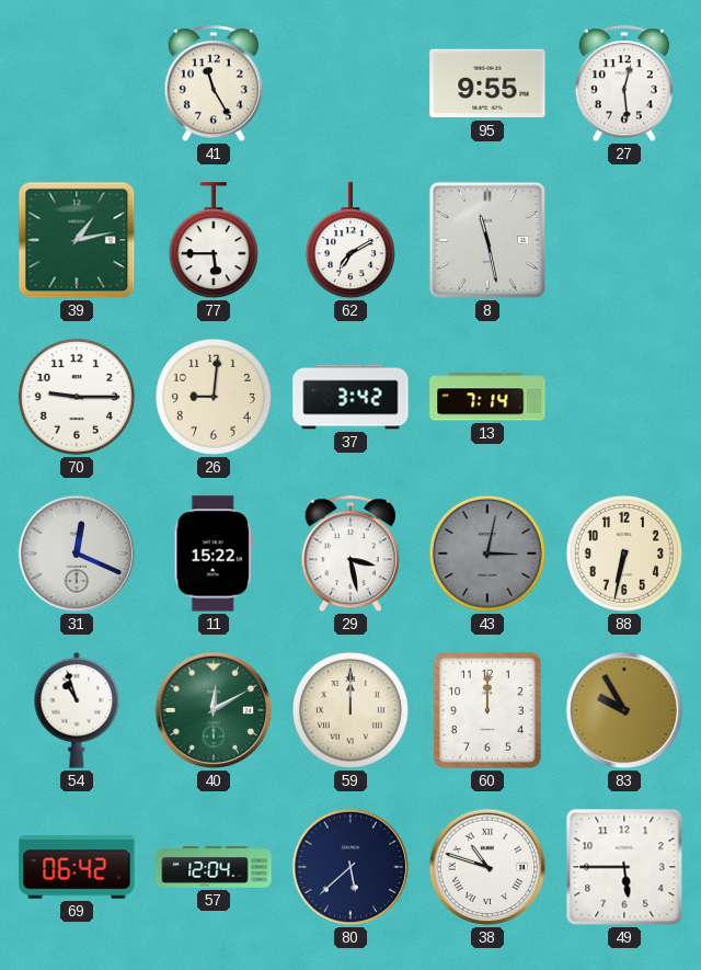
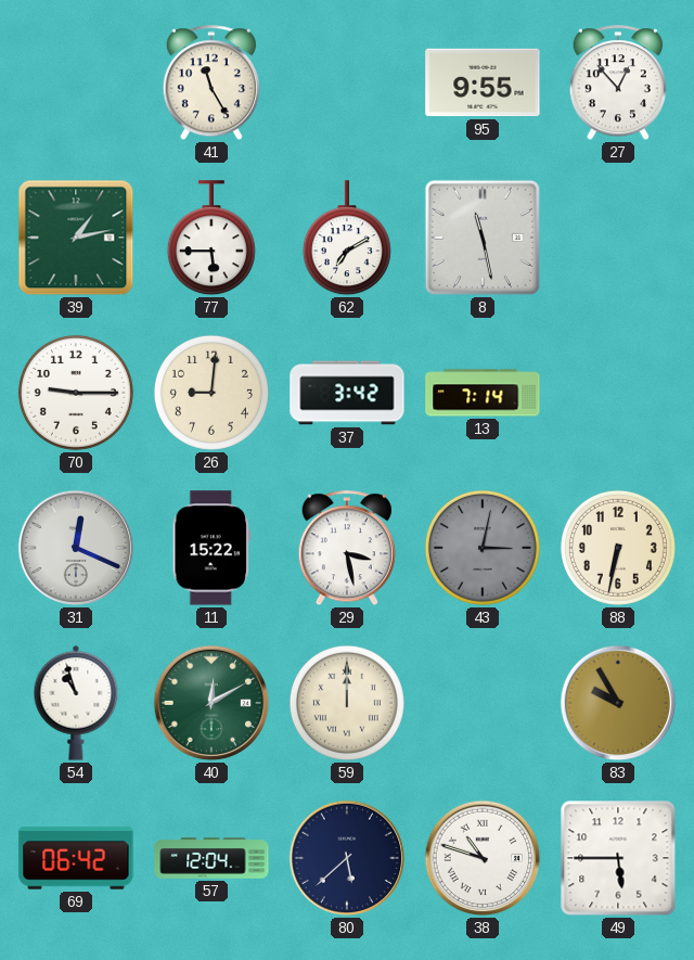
27: 12:29 -> 12:53
60: 12:00 -> none
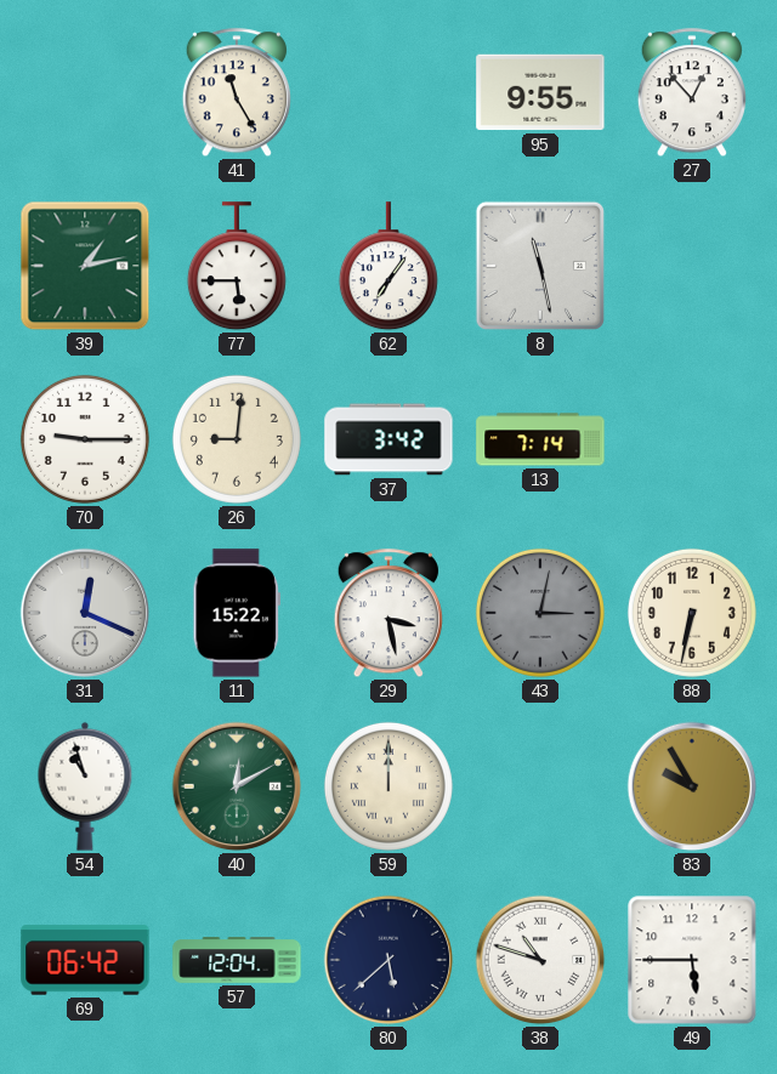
62: 7:10 -> 7:06
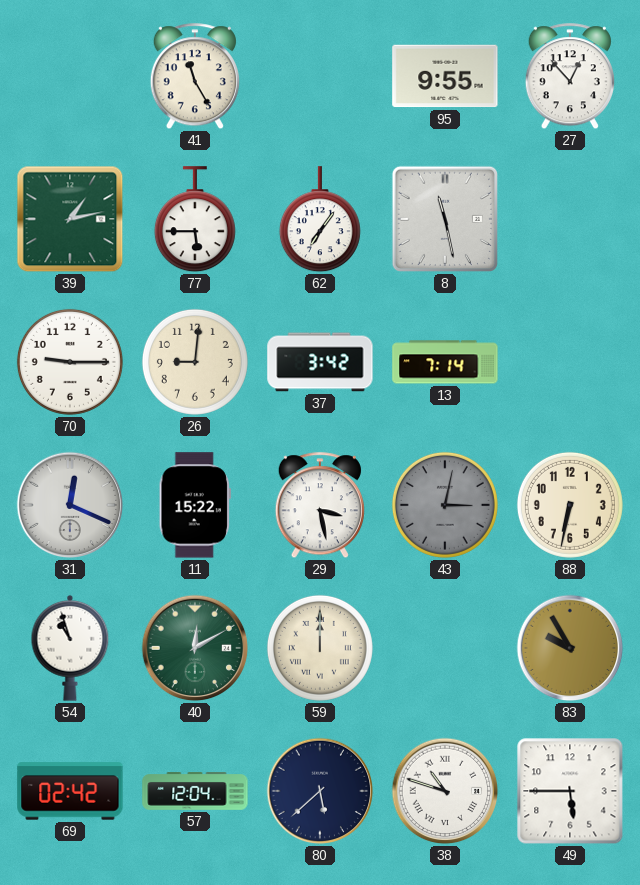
69: 06:42 -> 02:42
